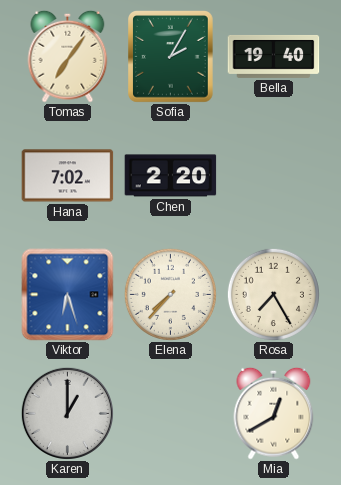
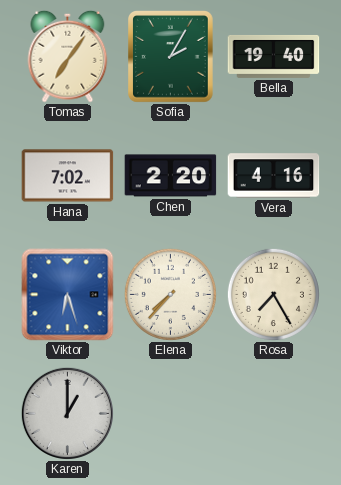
Vera: none -> 4:16
Mia: 12:40 -> none
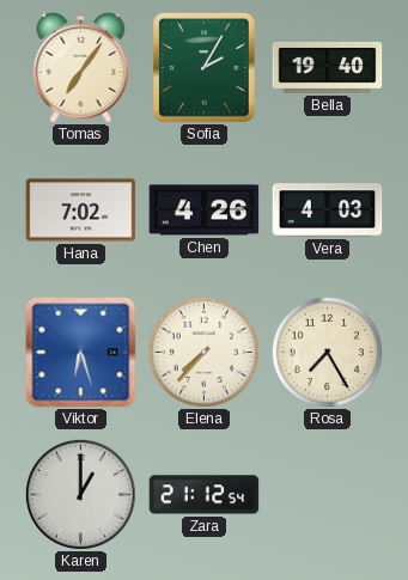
Chen: 2:20 -> 4:26
Vera: 4:16 -> 4:03
Zara: none -> 21:12
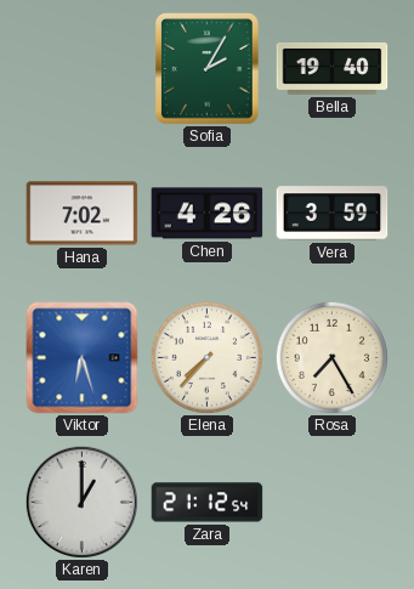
Tomas: 7:06 -> none
Vera: 4:03 -> 3:59
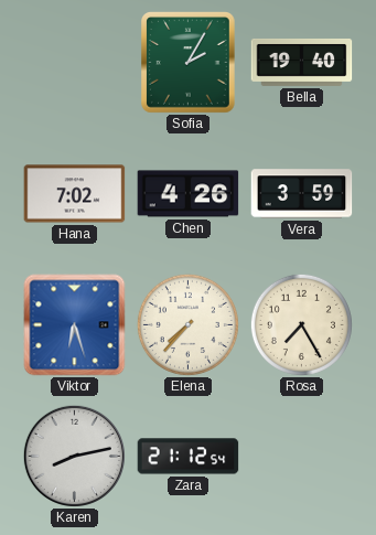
Karen: 1:00 -> 8:13
